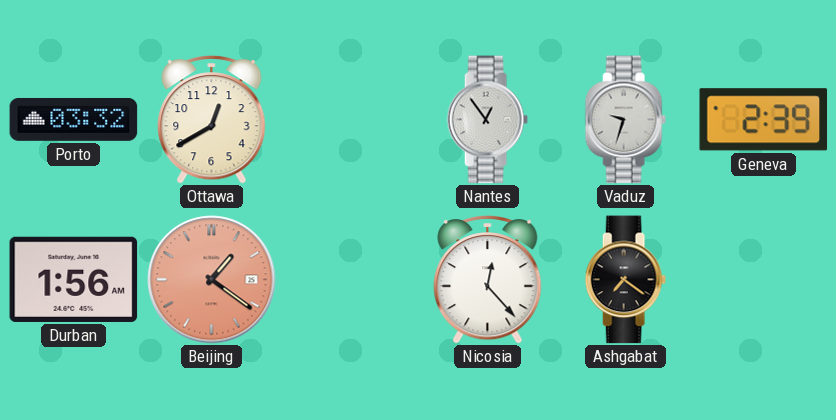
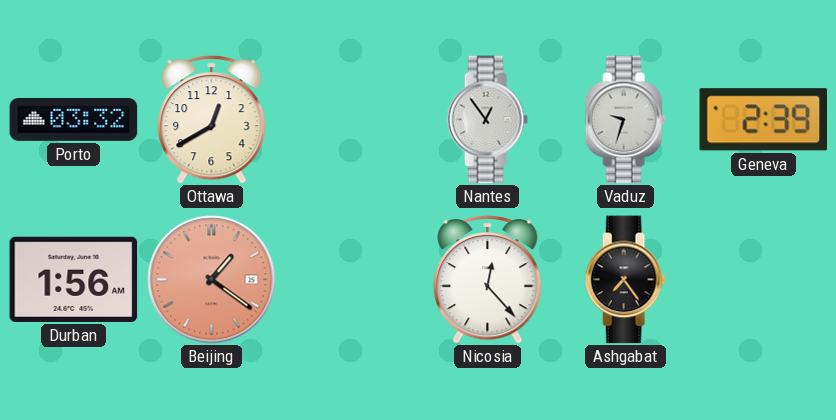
Ashgabat: 7:21 -> 7:24
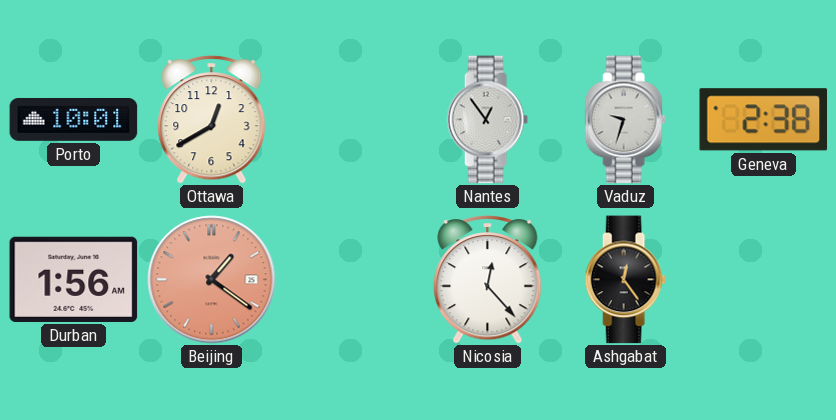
Porto: 03:32 -> 10:01
Geneva: 2:39 -> 2:38
Ashgabat: 7:24 -> 12:24
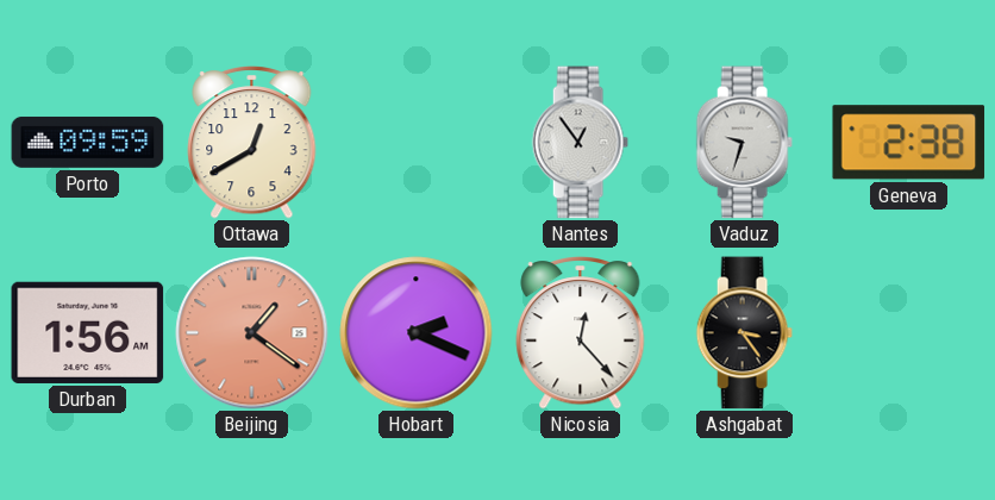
Porto: 10:01 -> 09:59
Hobart: none -> 2:19
Ashgabat: 12:24 -> 3:24
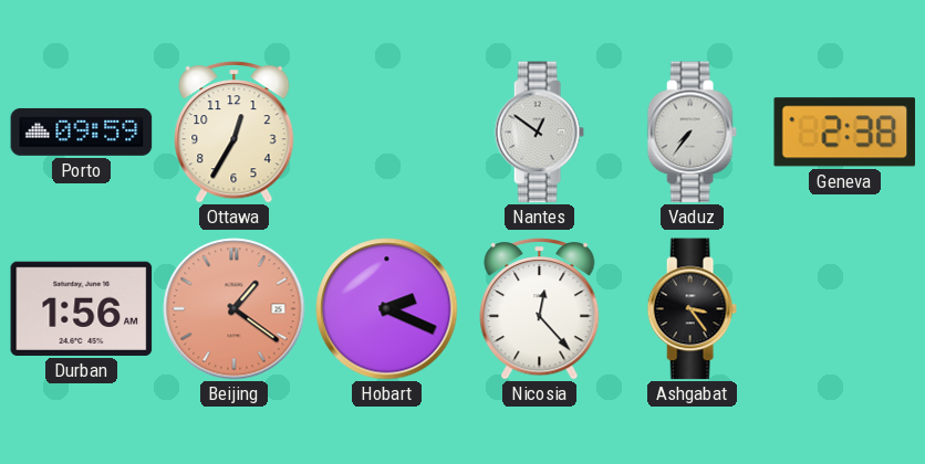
Ottawa: 12:40 -> 12:35
Nantes: 12:54 -> 12:51
Vaduz: 9:33 -> 7:36
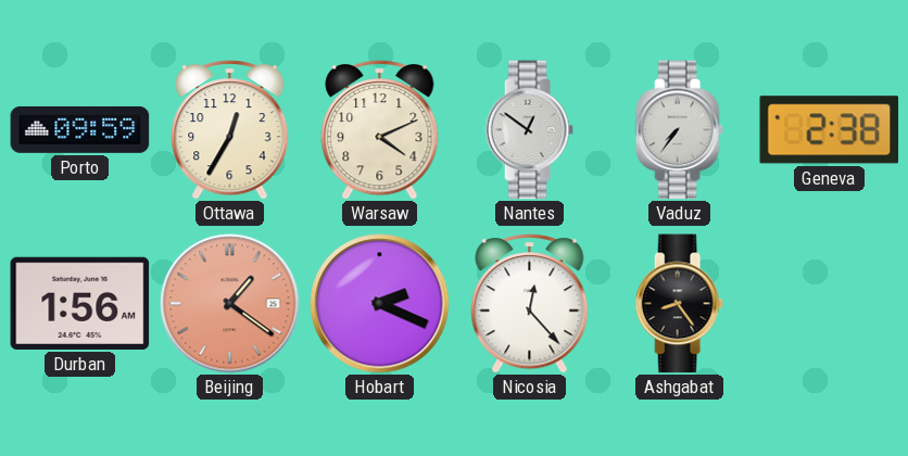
Warsaw: none -> 4:11
Ashgabat: 3:24 -> 8:24
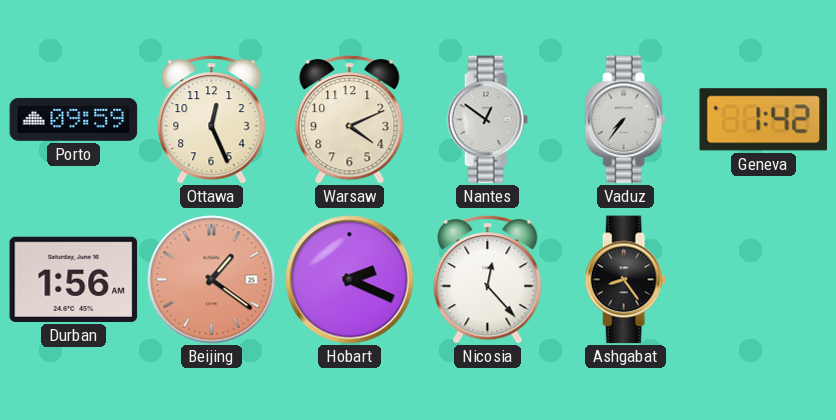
Ottawa: 12:35 -> 12:26
Geneva: 2:38 -> 1:42
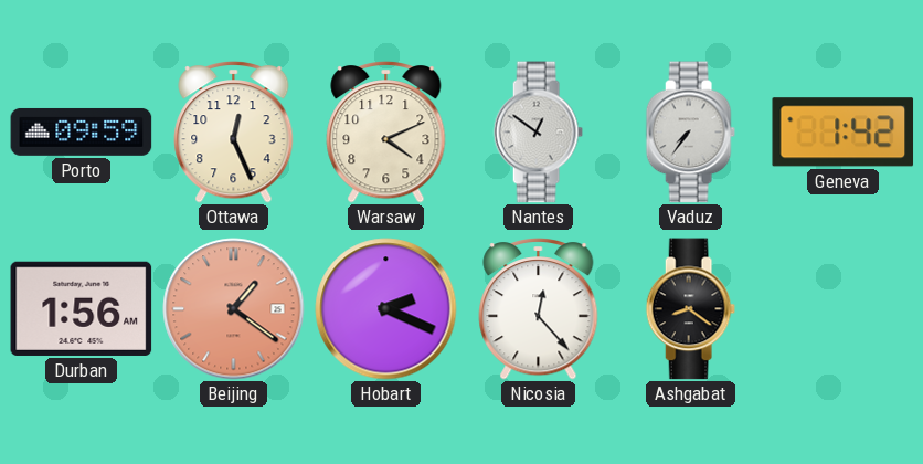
Ashgabat: 8:24 -> 8:21
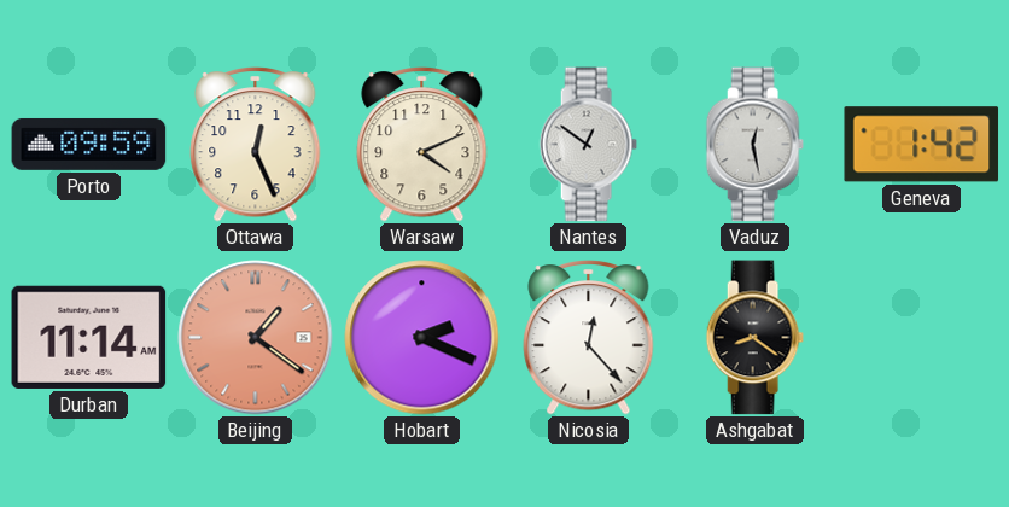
Vaduz: 7:36 -> 12:28
Durban: 1:56 -> 11:14
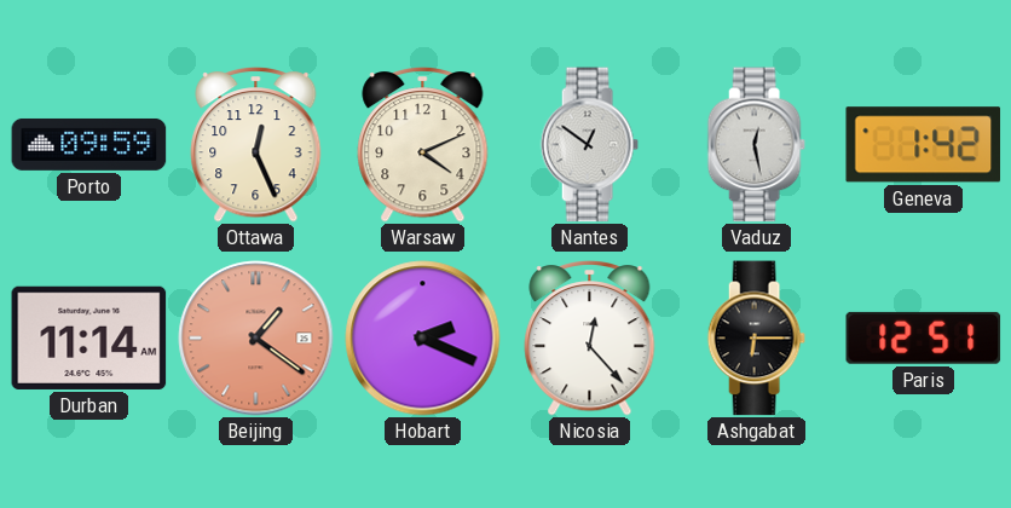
Ashgabat: 8:21 -> 6:15
Paris: none -> 12:51
